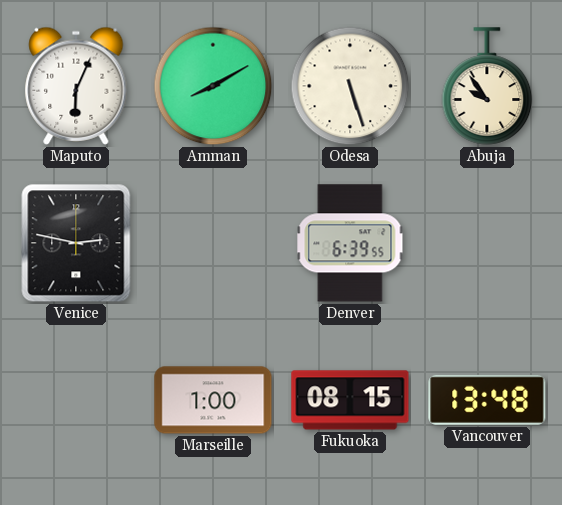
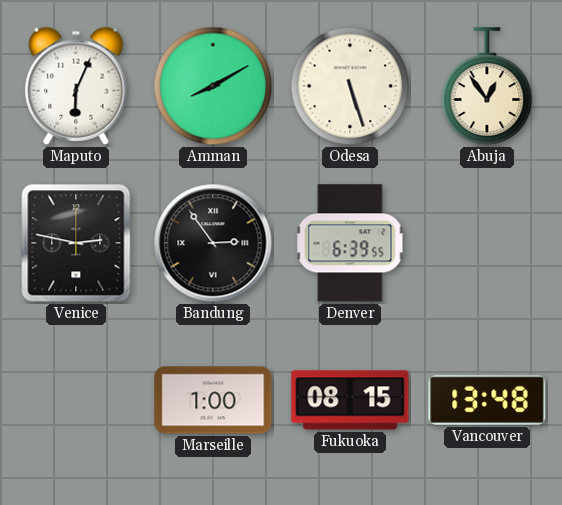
Abuja: 9:54 -> 12:54
Bandung: none -> 2:54
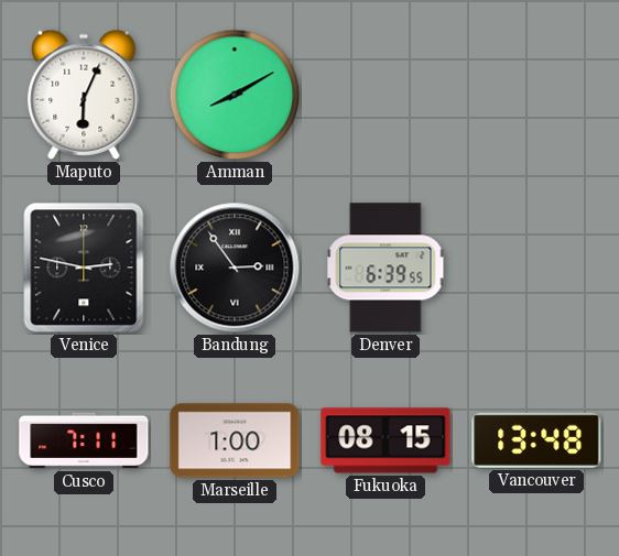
Odesa: 5:27 -> none
Abuja: 12:54 -> none
Cusco: none -> 7:11
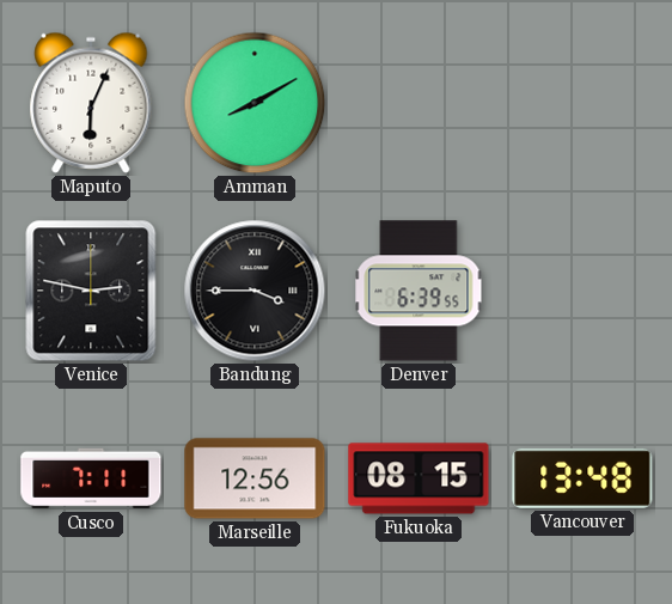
Bandung: 2:54 -> 3:45
Marseille: 1:00 -> 12:56
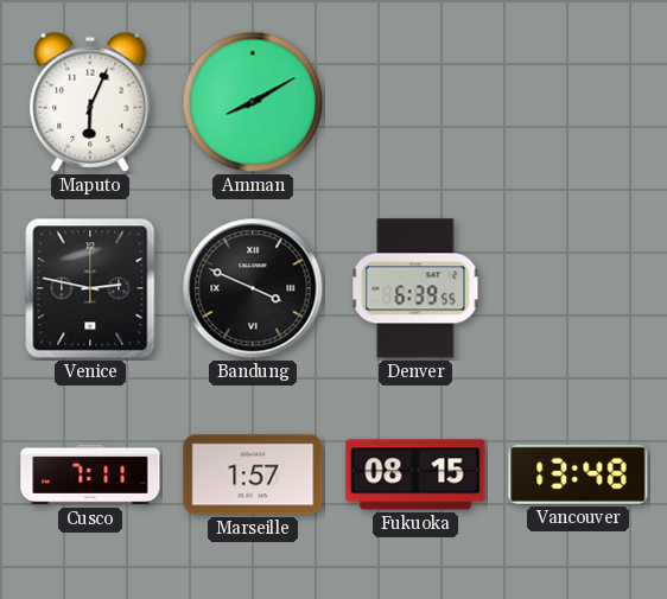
Bandung: 3:45 -> 3:49
Marseille: 12:56 -> 1:57
